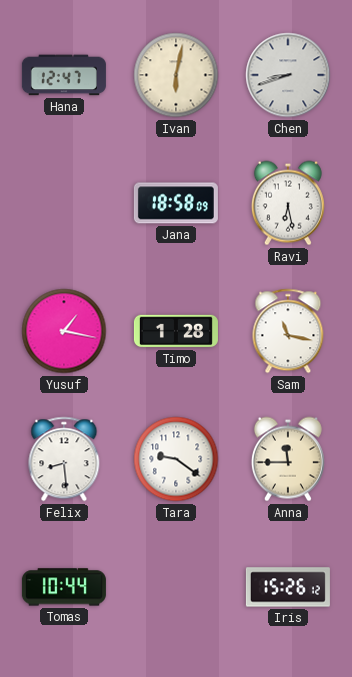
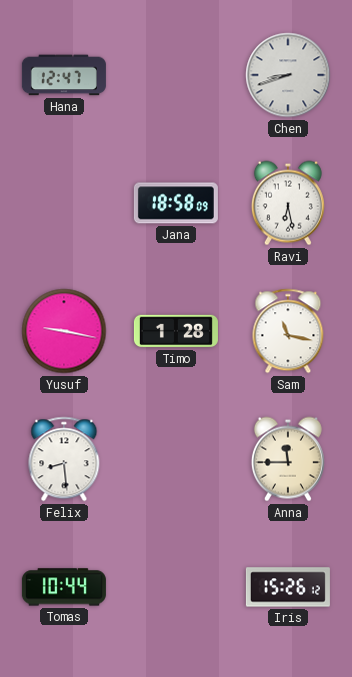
Ivan: 6:02 -> none
Yusuf: 1:17 -> 9:17
Tara: 9:21 -> none
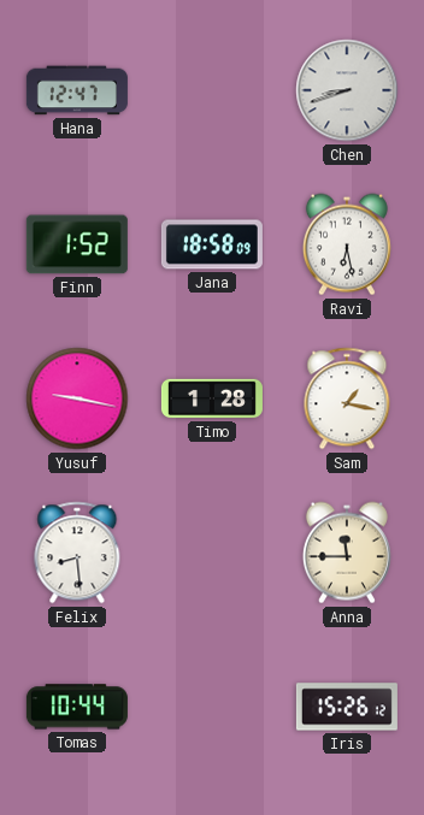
Finn: none -> 1:52
Sam: 11:17 -> 1:17
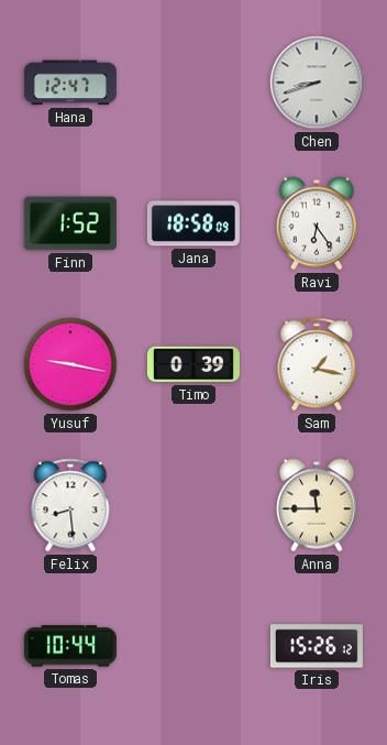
Ravi: 6:28 -> 6:24
Timo: 1:28 -> 0:39
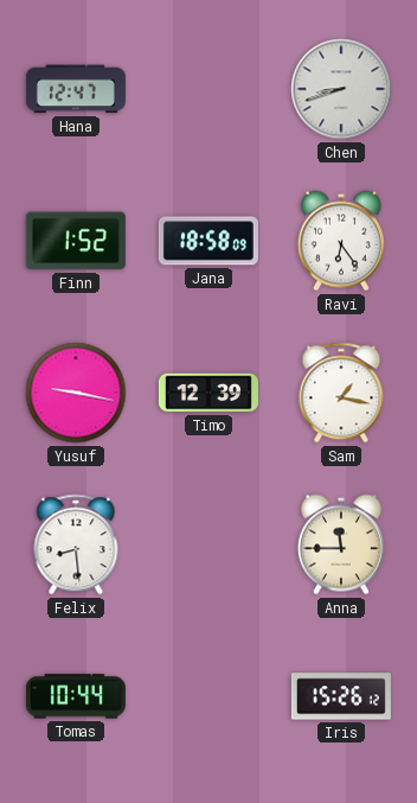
Timo: 0:39 -> 12:39
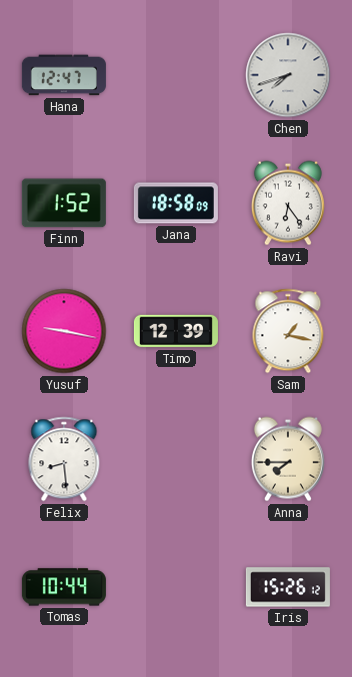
Chen: 8:42 -> 7:42
Anna: 11:45 -> 7:45
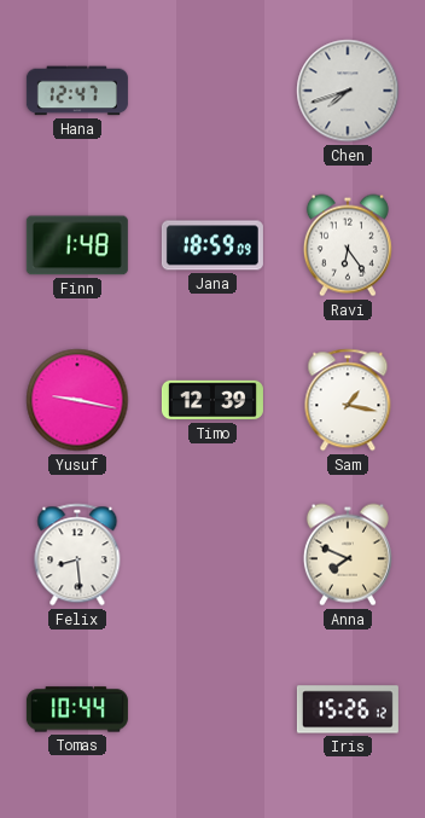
Finn: 1:52 -> 1:48
Jana: 18:58 -> 18:59
Anna: 7:45 -> 7:49
